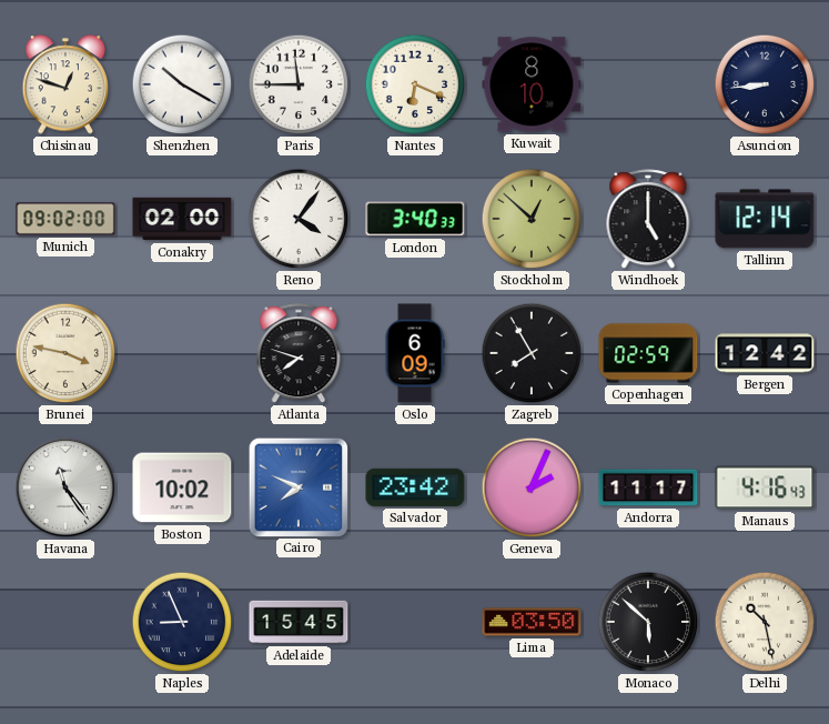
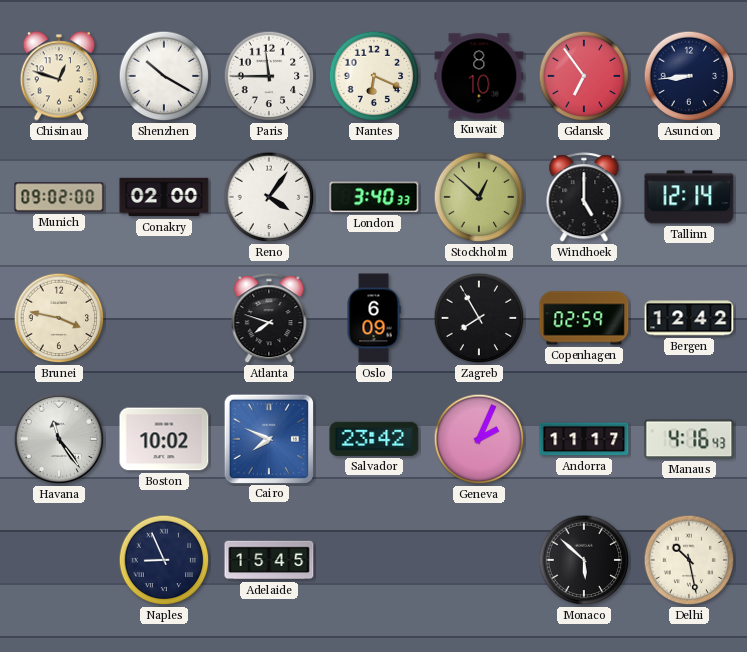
Gdansk: none -> 6:54
Lima: 03:50 -> none
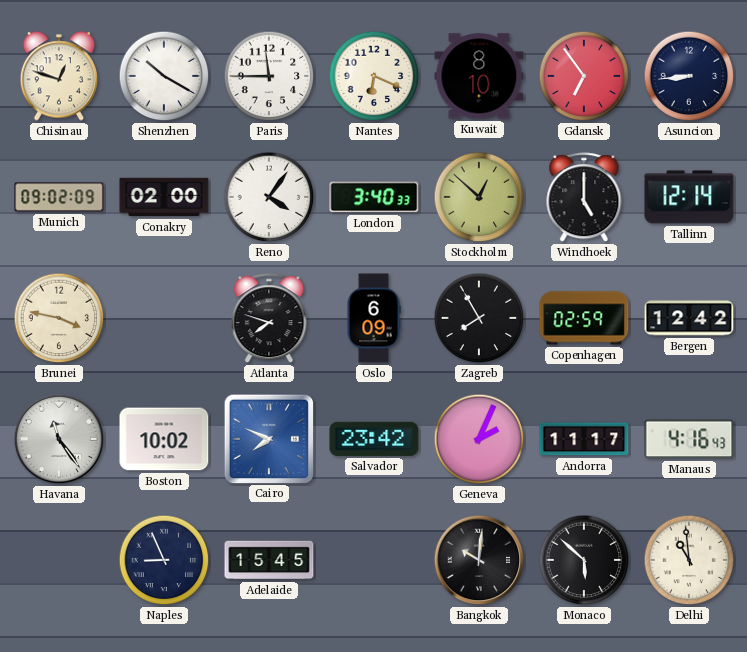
Munich: 09:02:00 -> 09:02:09
Bangkok: none -> 10:01
Delhi: 10:28 -> 10:59
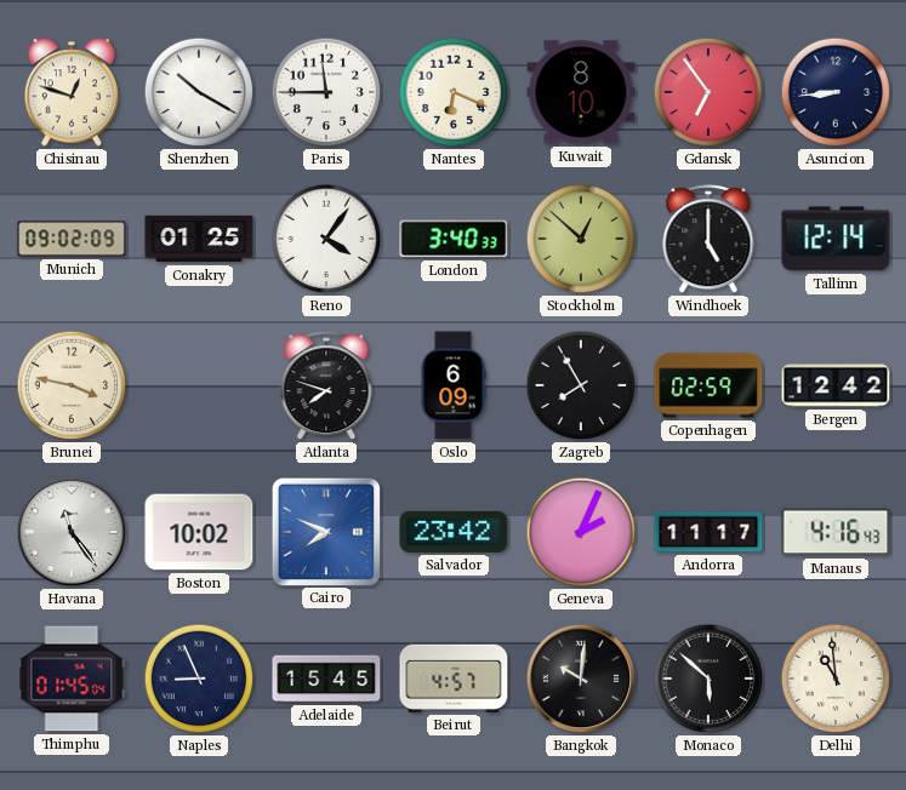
Conakry: 02:00 -> 01:25
Thimphu: none -> 01:45
Beirut: none -> 4:57
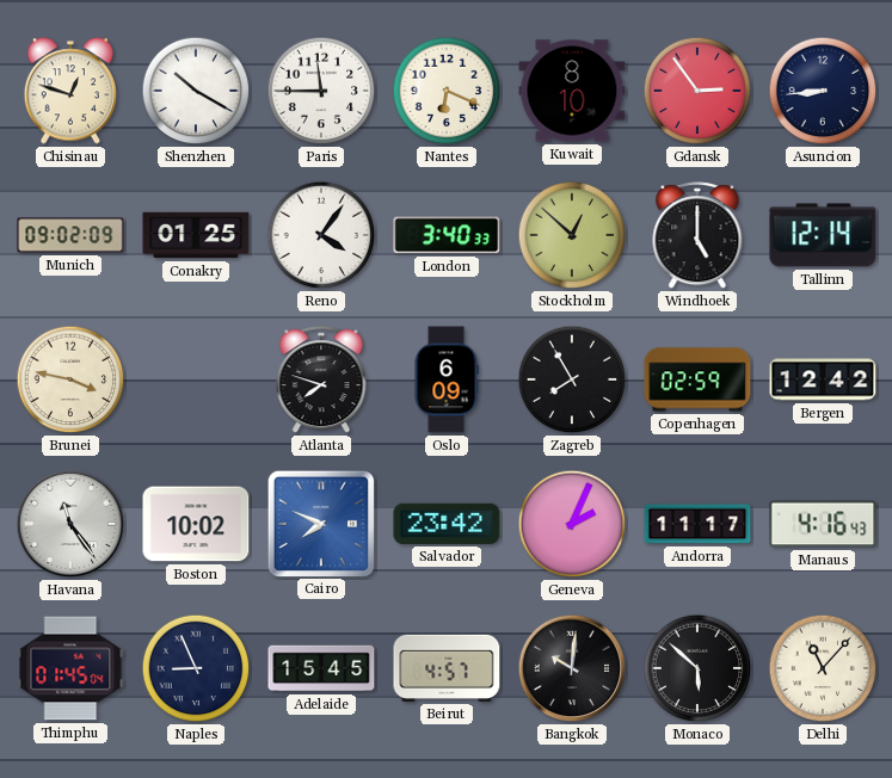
Gdansk: 6:54 -> 2:54
Delhi: 10:59 -> 11:07
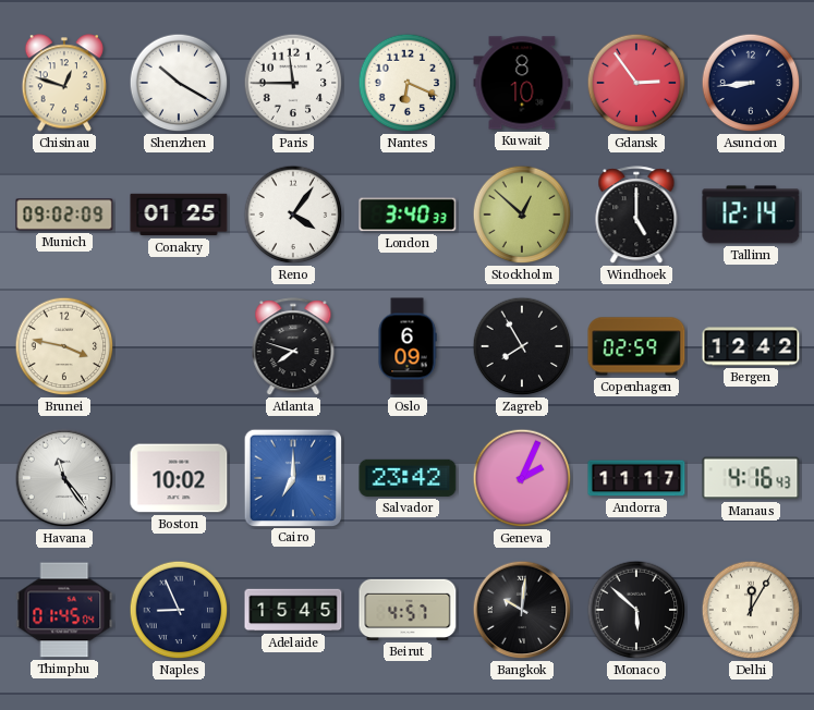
Cairo: 7:49 -> 7:00
Delhi: 11:07 -> 12:05
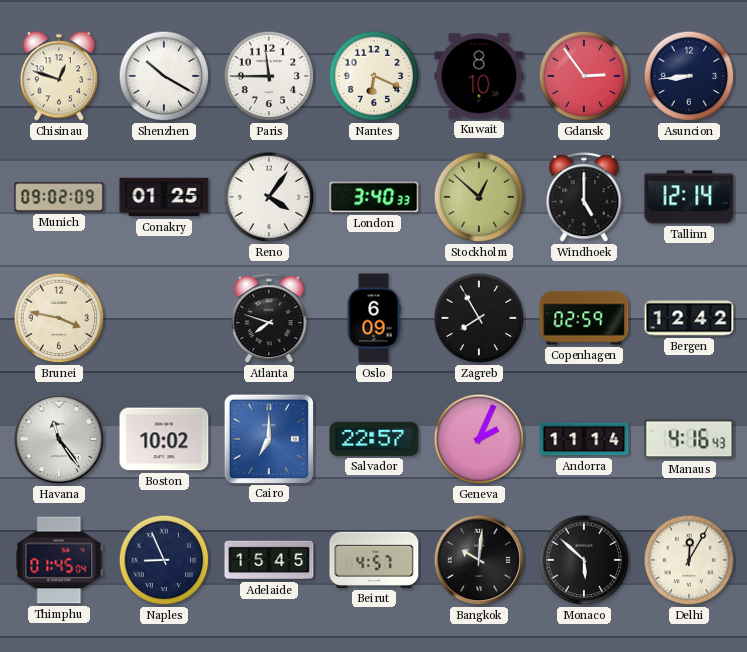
Salvador: 23:42 -> 22:57
Andorra: 11:17 -> 11:14
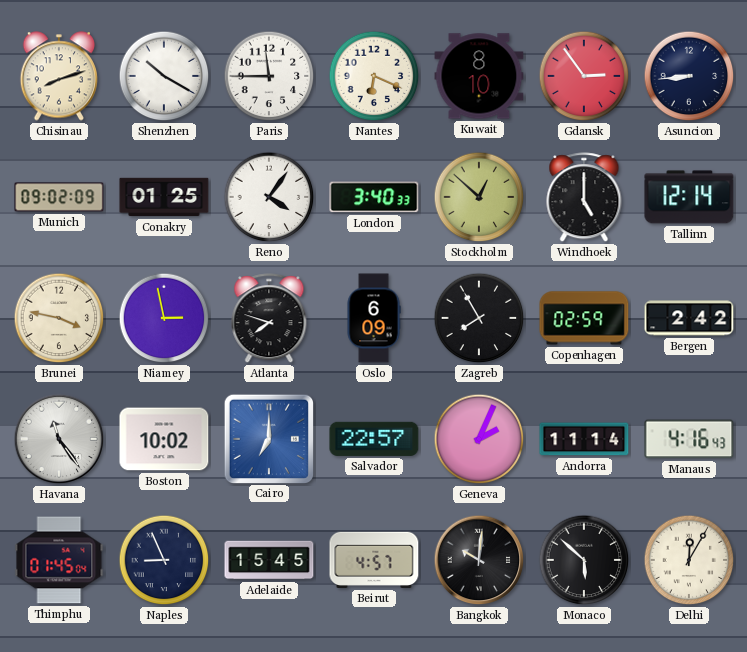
Chisinau: 12:48 -> 8:12
Niamey: none -> 2:58
Bergen: 12:42 -> 2:42
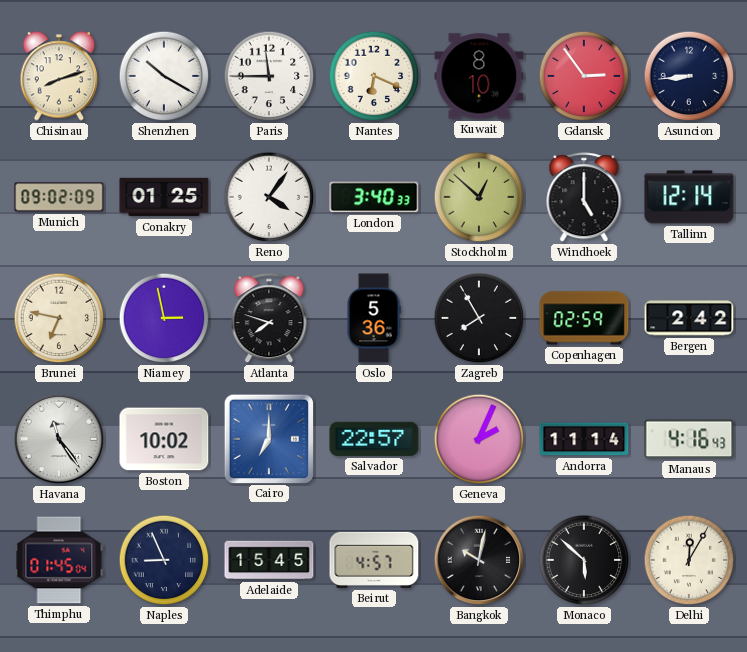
Brunei: 3:47 -> 6:47
Oslo: 6:09 -> 5:36
Bangkok: 10:01 -> 10:02
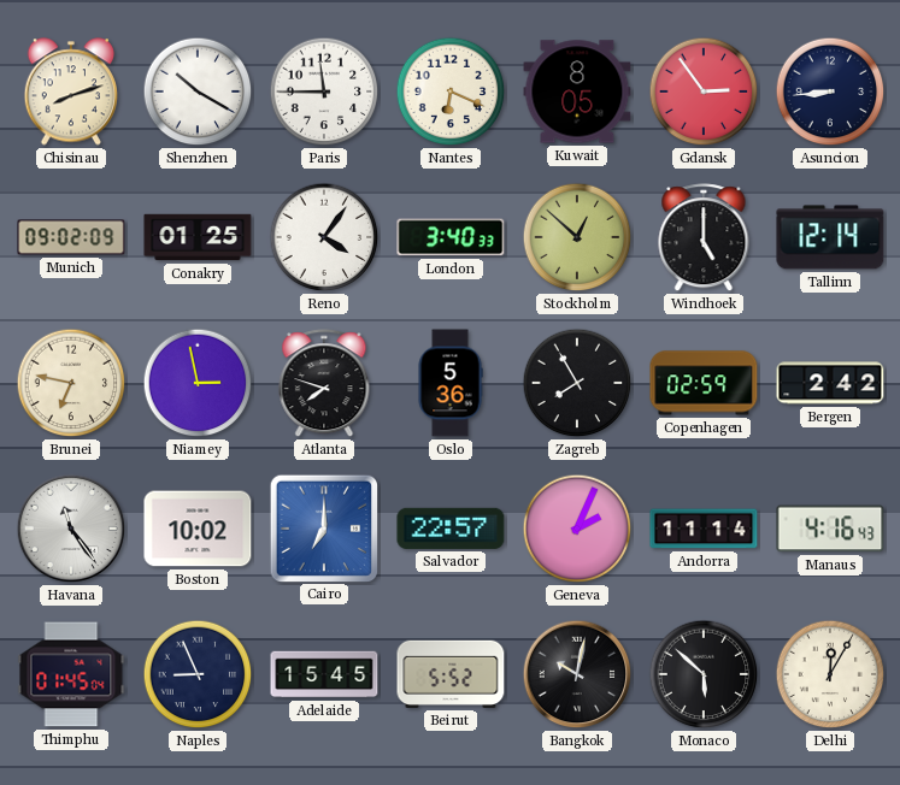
Kuwait: 8:10 -> 8:05
Beirut: 4:57 -> 5:52
